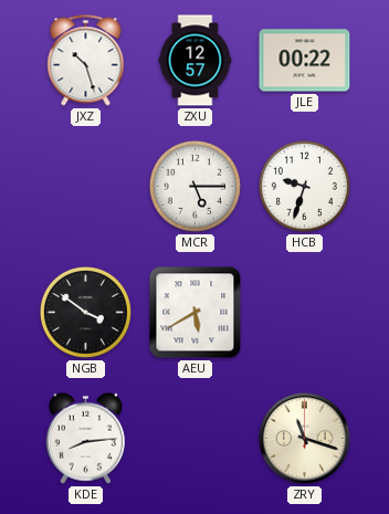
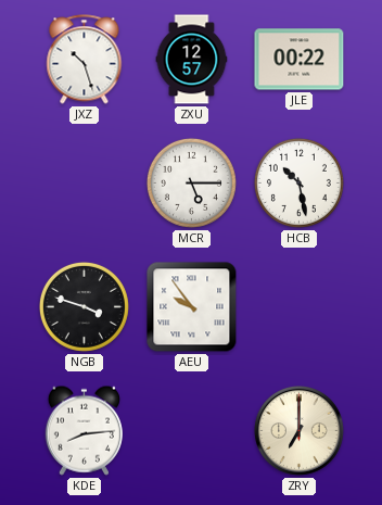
HCB: 9:33 -> 10:28
NGB: 3:51 -> 3:48
AEU: 5:40 -> 9:54
ZRY: 11:18 -> 7:00
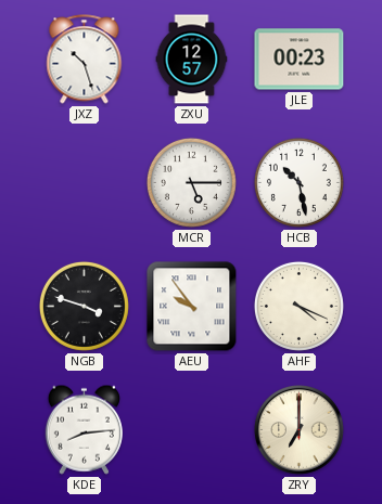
JLE: 00:22 -> 00:23
AHF: none -> 4:19
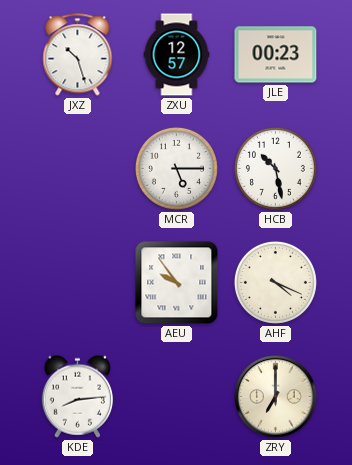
NGB: 3:48 -> none
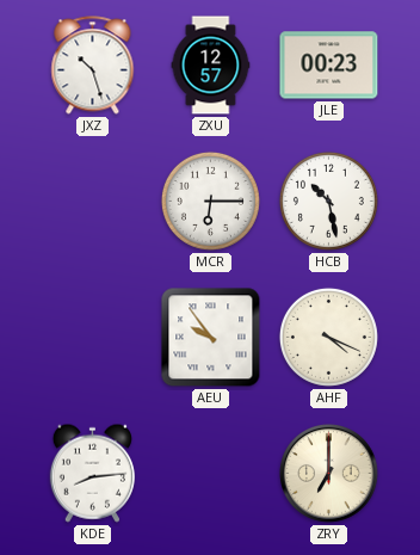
MCR: 5:15 -> 6:15
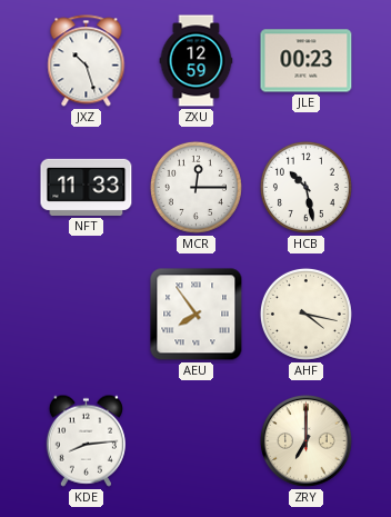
ZXU: 12:57 -> 12:59
NFT: none -> 11:33
MCR: 6:15 -> 12:15
AEU: 9:54 -> 7:54
AHF: 4:19 -> 4:17
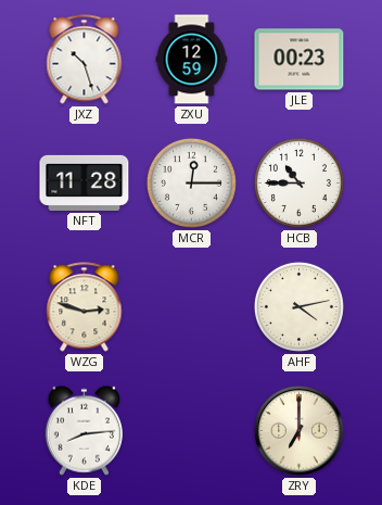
NFT: 11:33 -> 11:28
HCB: 10:28 -> 10:45
WZG: none -> 2:48
AEU: 7:54 -> none
AHF: 4:17 -> 4:13
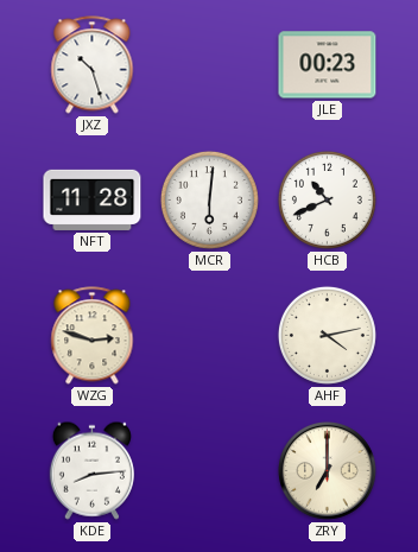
ZXU: 12:59 -> none
MCR: 12:15 -> 6:01
HCB: 10:45 -> 10:41
